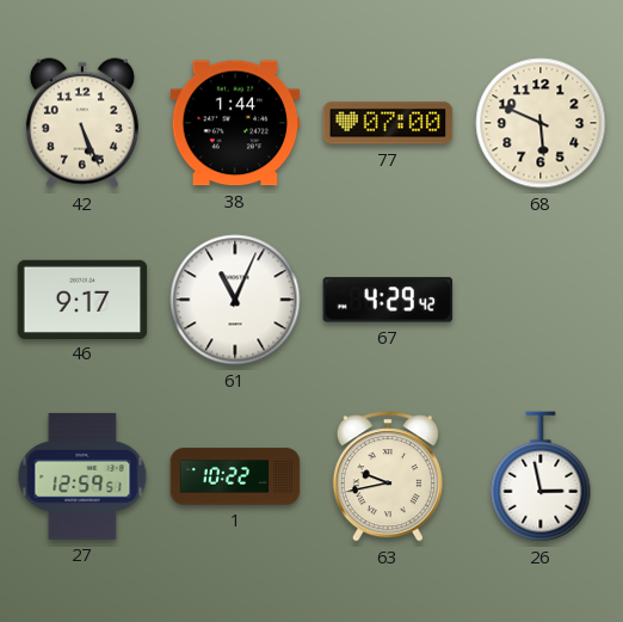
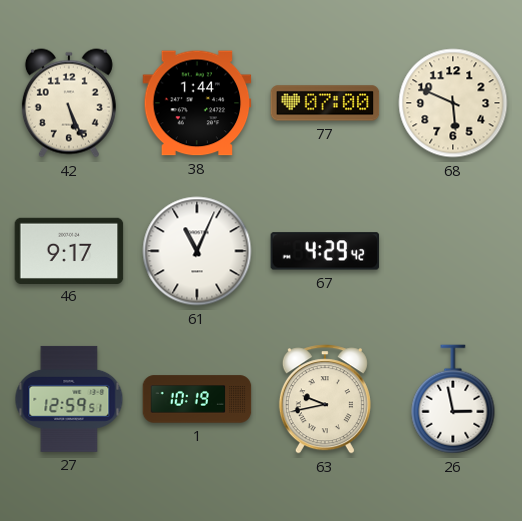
1: 10:22 -> 10:19
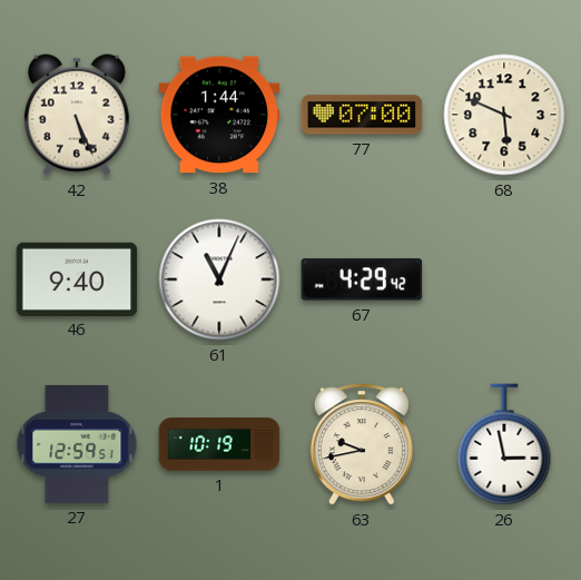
46: 9:17 -> 9:40
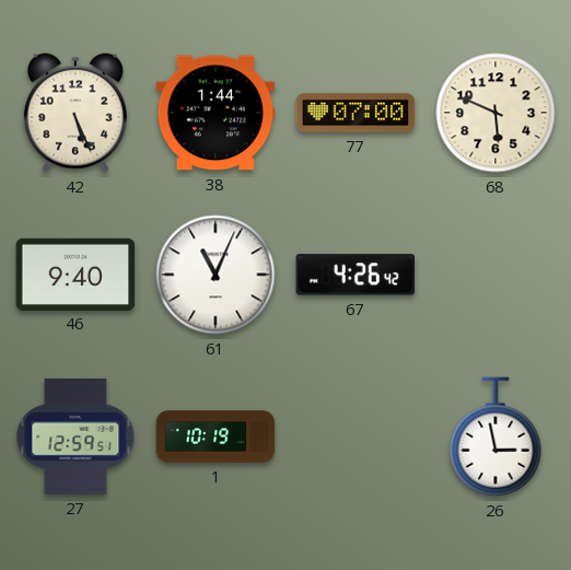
67: 4:29 -> 4:26
63: 9:43 -> none
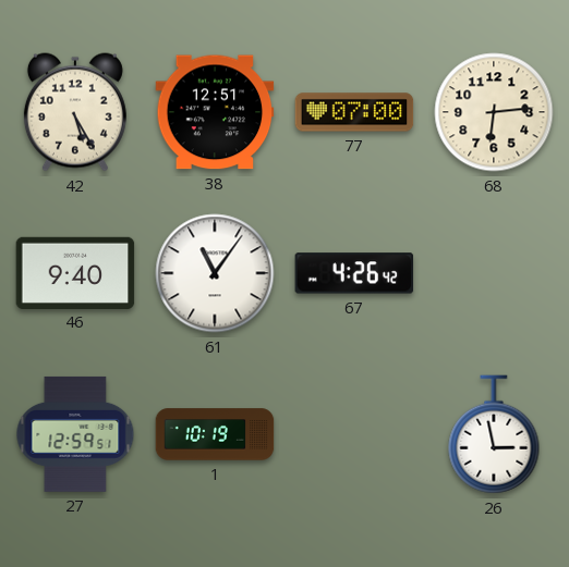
42: 5:26 -> 5:25
38: 1:44 -> 12:51
68: 5:49 -> 6:14
61: 11:04 -> 11:06
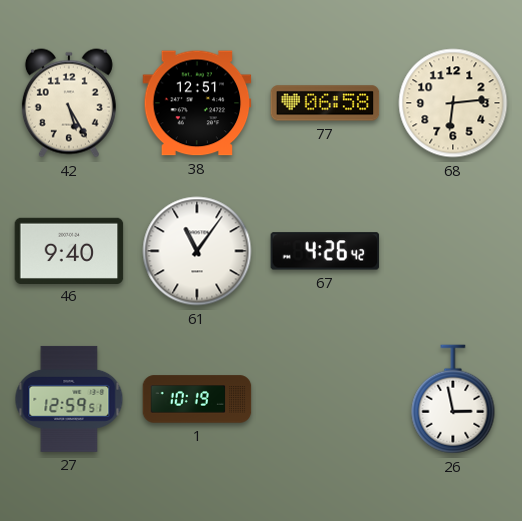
77: 07:00 -> 06:58
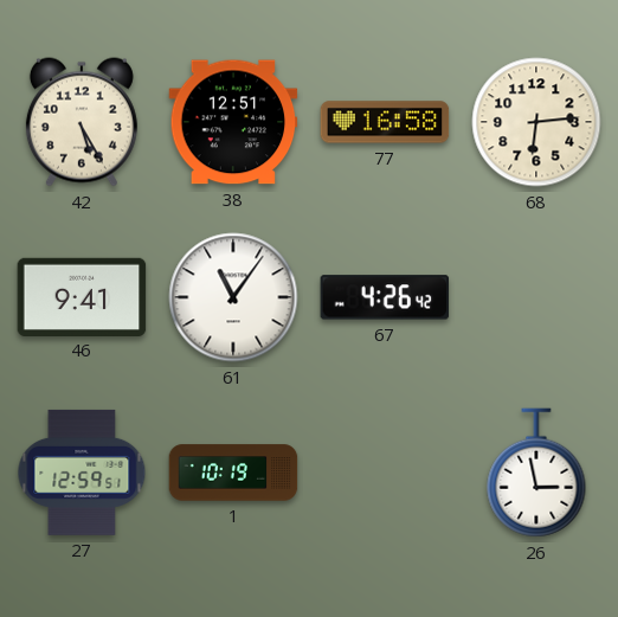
77: 06:58 -> 16:58
46: 9:40 -> 9:41
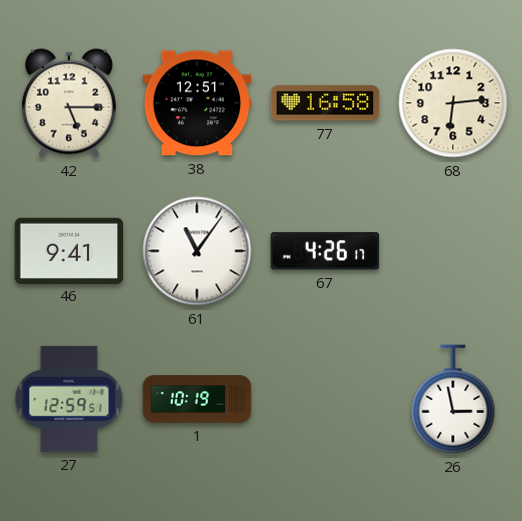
42: 5:25 -> 5:15
67: 4:26:42 -> 4:26:17
